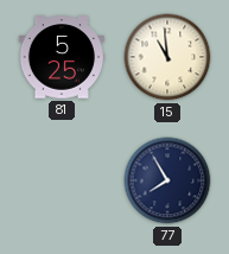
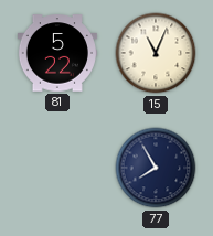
81: 5:25 -> 5:22
15: 10:59 -> 11:04
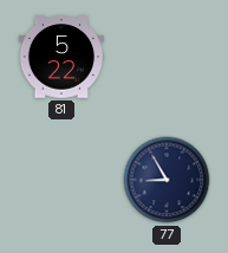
15: 11:04 -> none
77: 7:55 -> 8:55
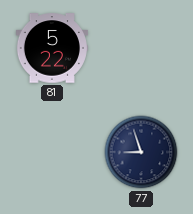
77: 8:55 -> 8:57
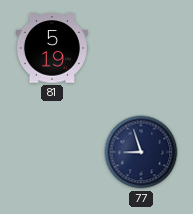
81: 5:22 -> 5:19
